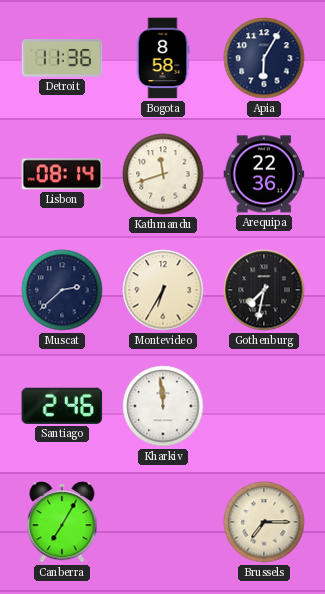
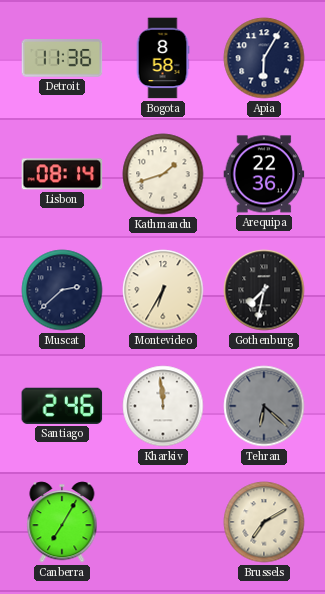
Kathmandu: 11:42 -> 1:42
Tehran: none -> 6:22
Brussels: 7:15 -> 7:10
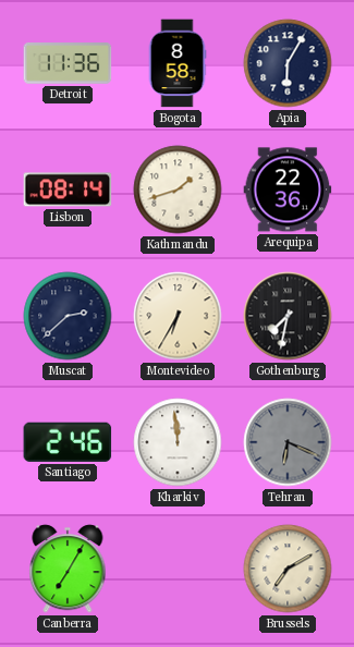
Tehran: 6:22 -> 6:19
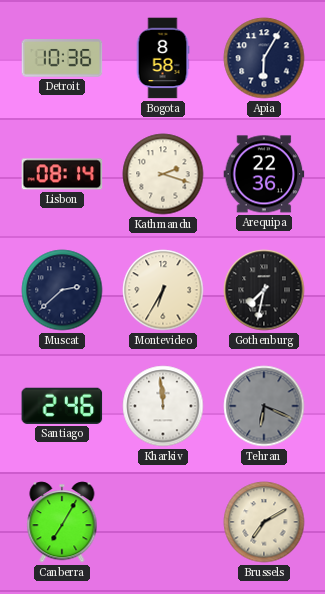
Detroit: 11:36 -> 10:36
Kathmandu: 1:42 -> 2:18
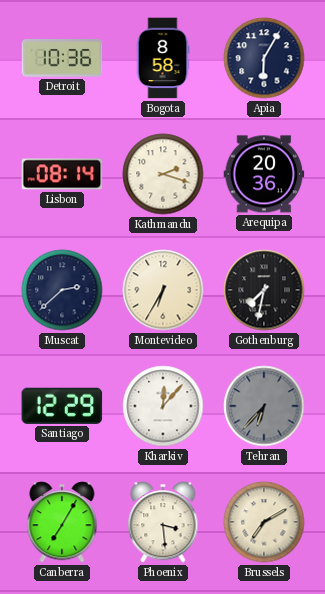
Arequipa: 22:36 -> 20:36
Santiago: 2:46 -> 12:29
Kharkiv: 11:59 -> 12:07
Tehran: 6:19 -> 6:37
Phoenix: none -> 3:29
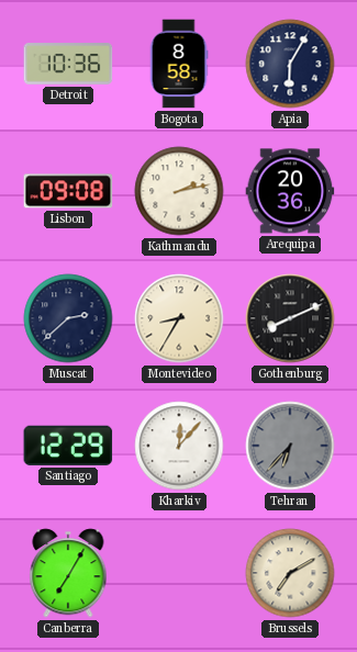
Lisbon: 08:14 -> 09:08
Kathmandu: 2:18 -> 2:13
Montevideo: 6:35 -> 8:35
Gothenburg: 7:32 -> 8:11
Phoenix: 3:29 -> none
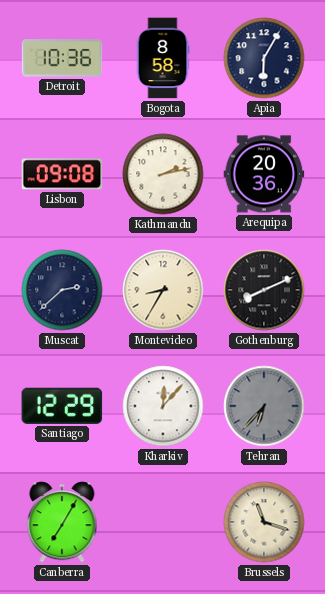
Brussels: 7:10 -> 11:18
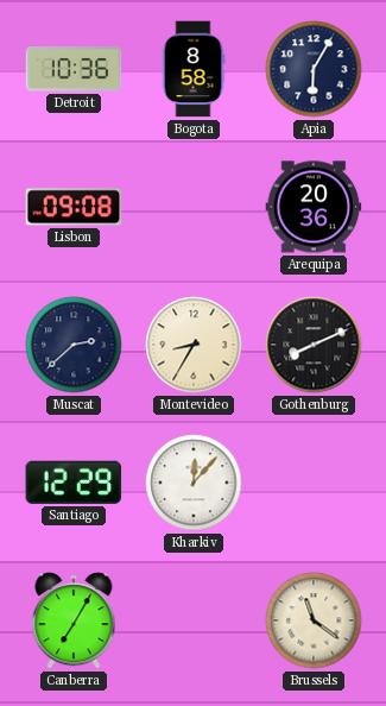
Kathmandu: 2:13 -> none
Tehran: 6:37 -> none
Brussels: 11:18 -> 11:21
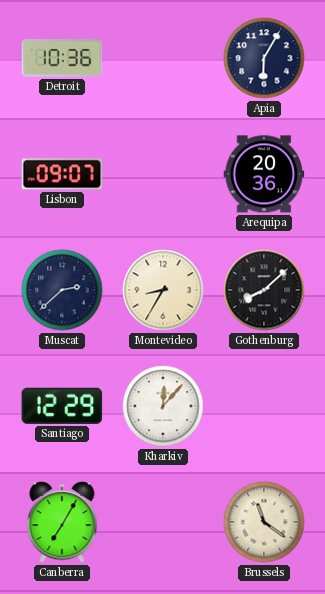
Bogota: 8:58 -> none
Lisbon: 09:08 -> 09:07
Gothenburg: 8:11 -> 8:08
